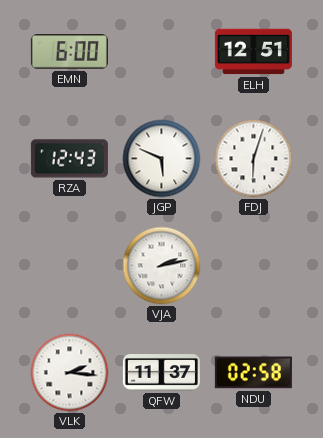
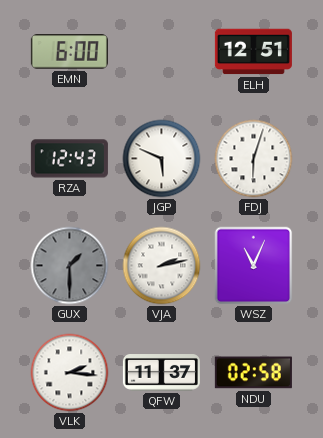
GUX: none -> 1:30
WSZ: none -> 11:04
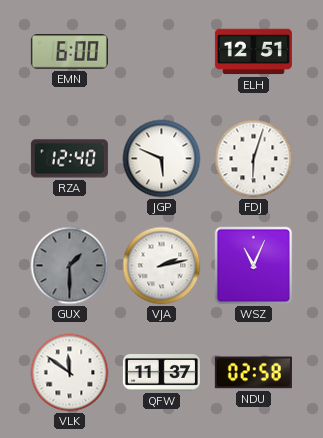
RZA: 12:43 -> 12:40
VLK: 2:16 -> 11:51
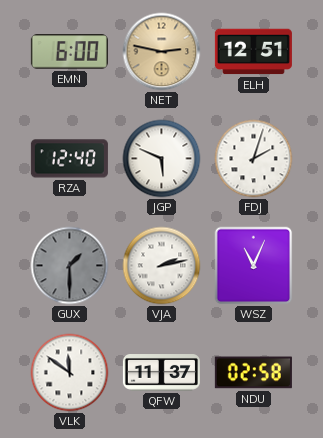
NET: none -> 2:47
FDJ: 6:03 -> 2:03
